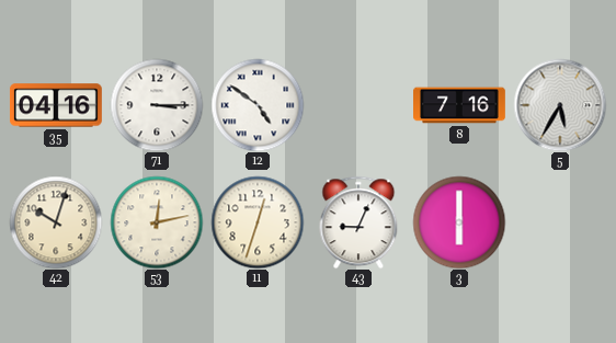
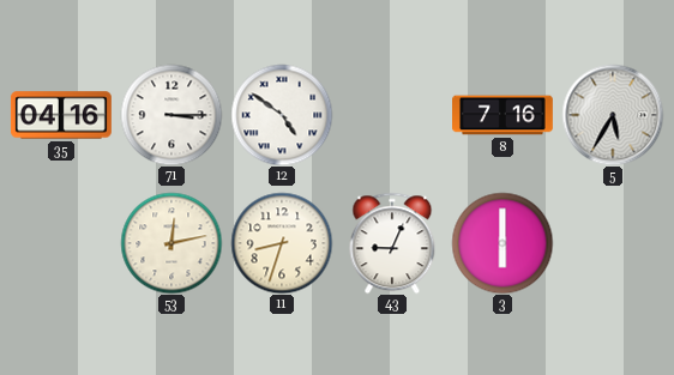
42: 10:03 -> none
11: 12:33 -> 8:33
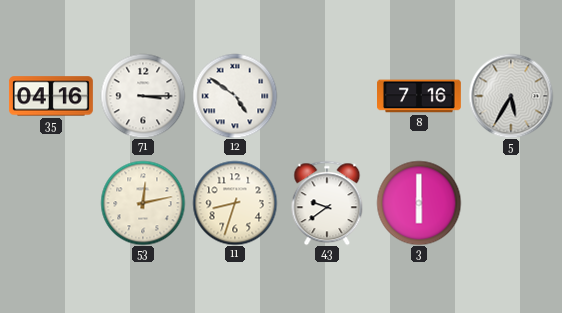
43: 9:04 -> 9:39
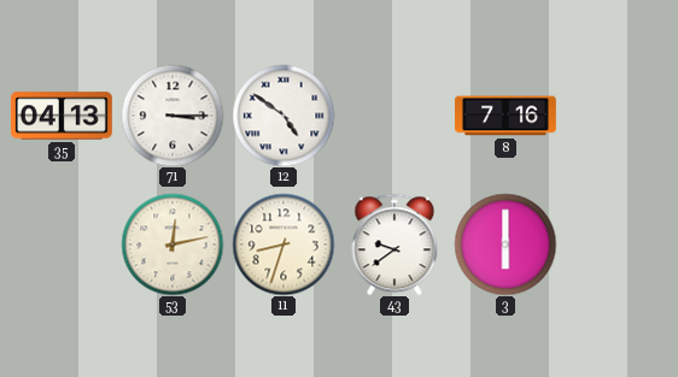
35: 04:16 -> 04:13
5: 5:35 -> none
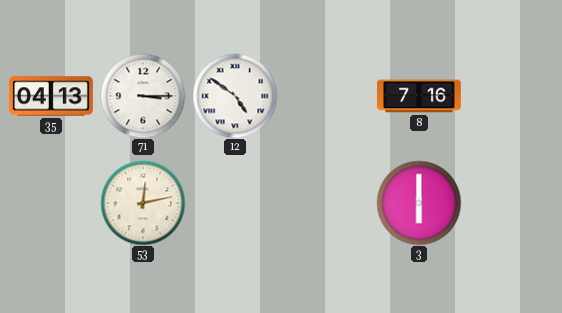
11: 8:33 -> none
43: 9:39 -> none
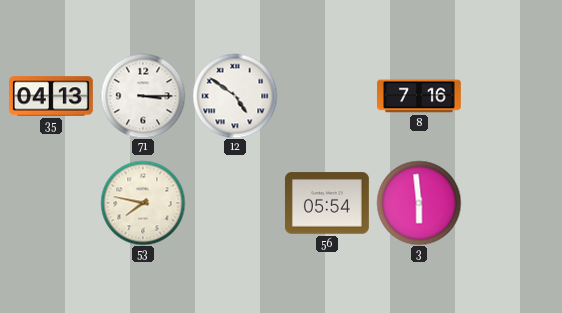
53: 12:13 -> 7:47
56: none -> 05:54
3: 6:00 -> 5:59
